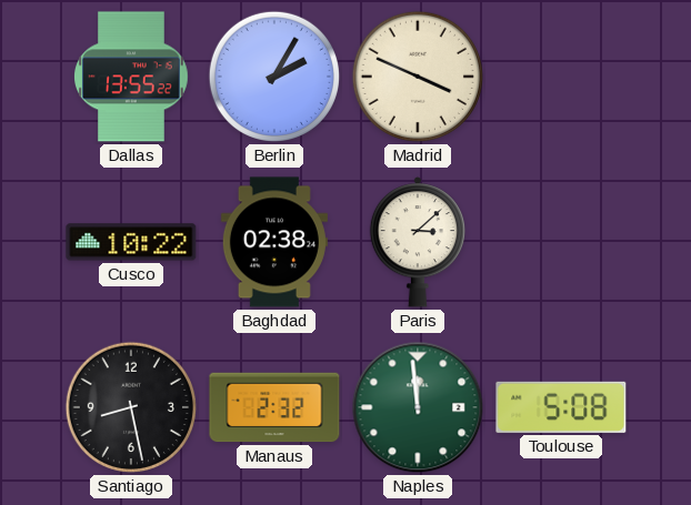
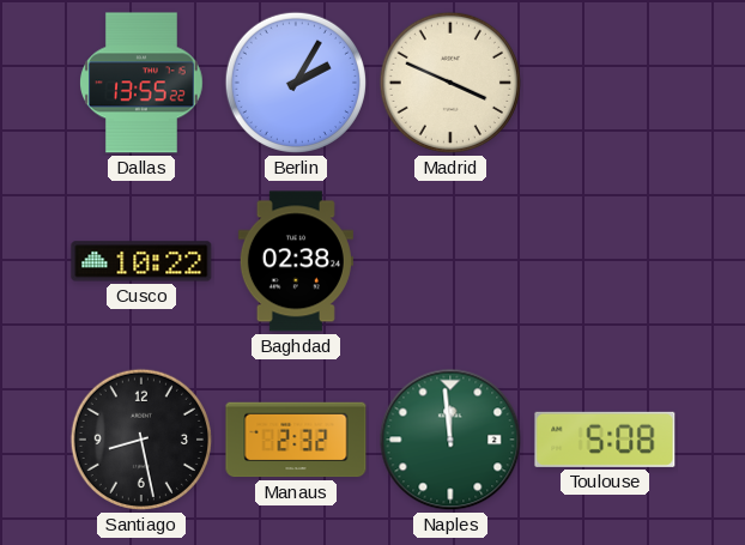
Paris: 3:08 -> none
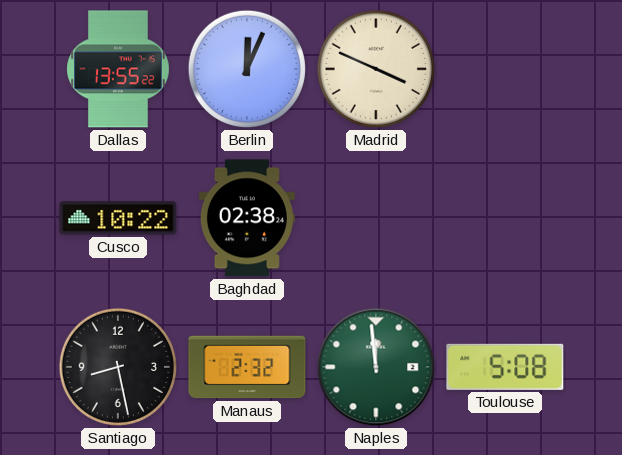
Berlin: 2:05 -> 12:04
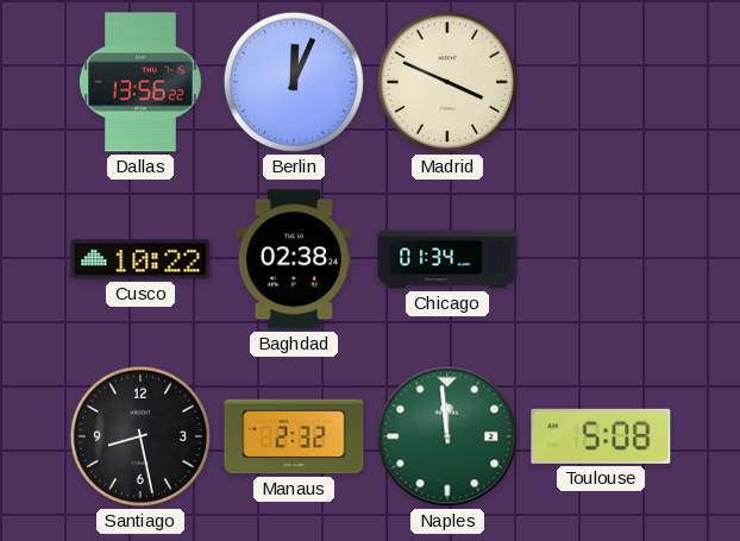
Dallas: 13:55 -> 13:56
Chicago: none -> 01:34
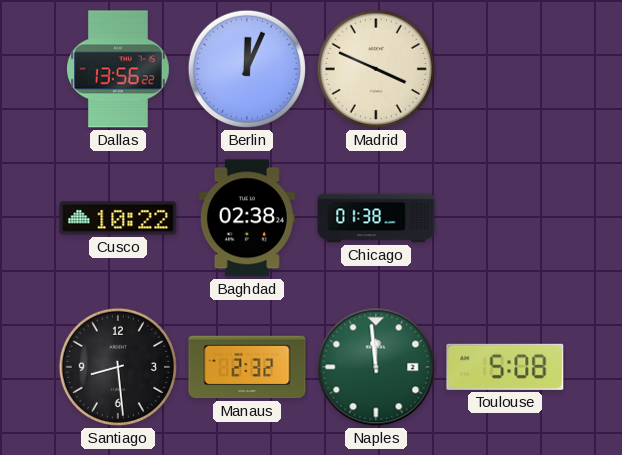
Chicago: 01:34 -> 01:38
Santiago: 8:28 -> 8:29
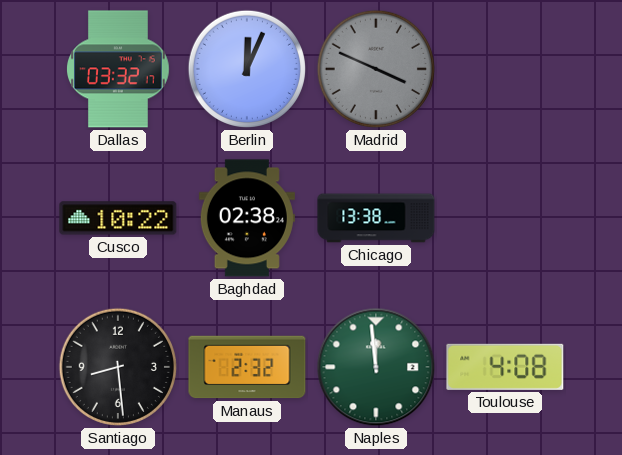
Dallas: 13:56 -> 03:32
Madrid dial: cream -> grey
Chicago: 01:38 -> 13:38
Toulouse: 5:08 -> 4:08
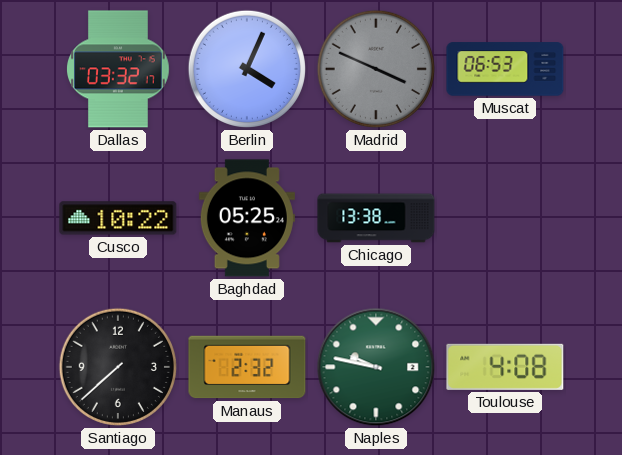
Berlin: 12:04 -> 4:04
Muscat: none -> 06:53
Baghdad: 02:38 -> 05:25
Santiago: 8:29 -> 7:38
Naples: 11:59 -> 9:47
